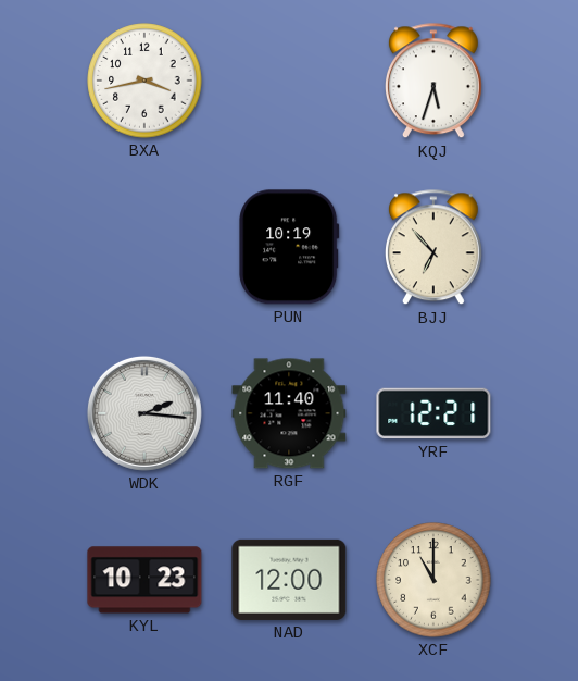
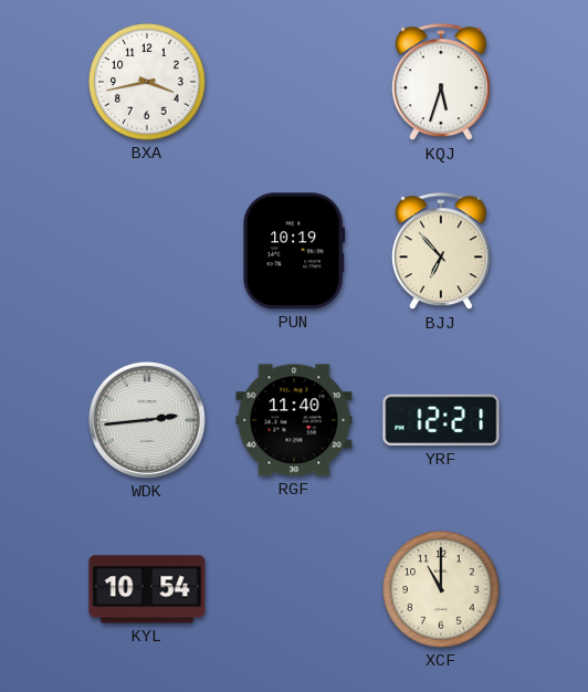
WDK: 2:16 -> 2:44
KYL: 10:23 -> 10:54
NAD: 12:00 -> none
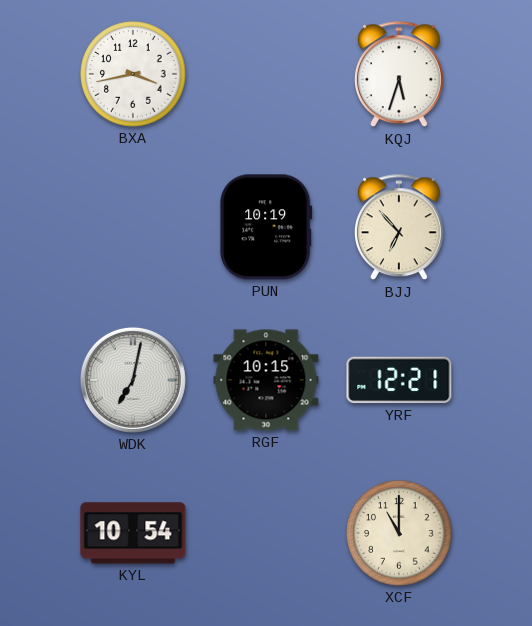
WDK: 2:44 -> 7:02
RGF: 11:40 -> 10:15
